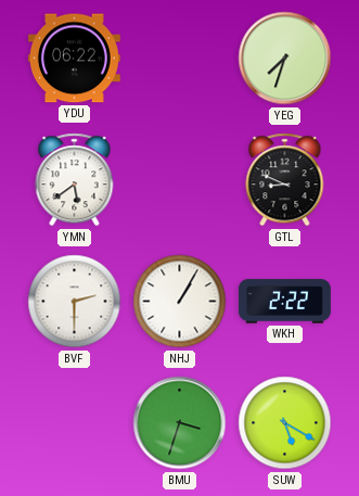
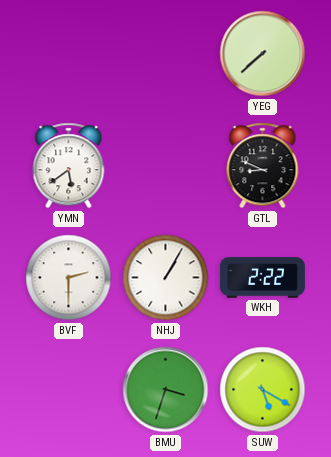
YDU: 06:22 -> none
YEG: 7:33 -> 7:38
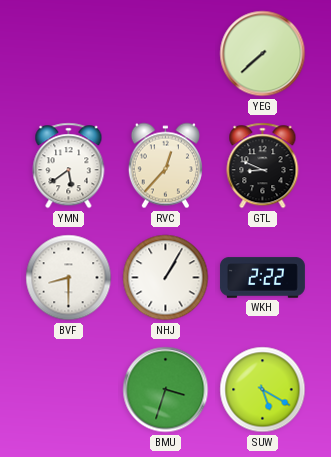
RVC: none -> 12:37
BVF: 2:30 -> 8:30
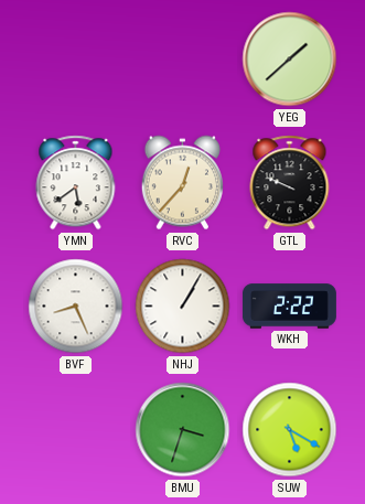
YEG: 7:38 -> 1:38
GTL: 8:49 -> 9:49
BVF: 8:30 -> 8:26
